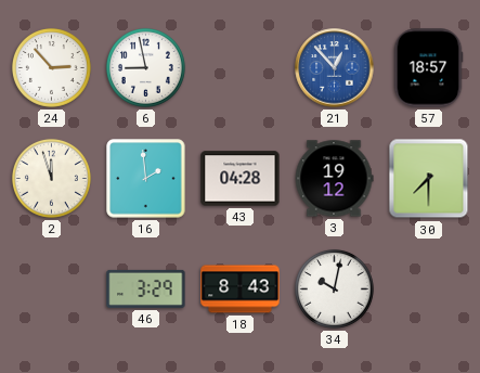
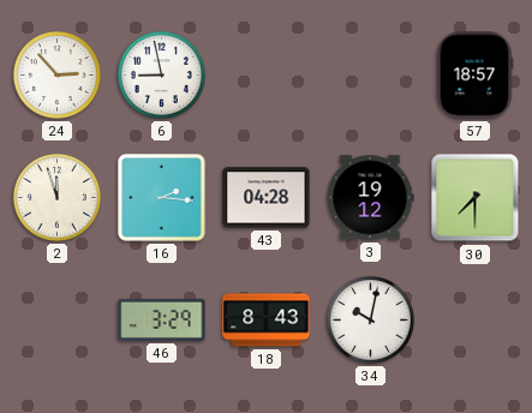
21: 12:53 -> none
16: 1:59 -> 2:16
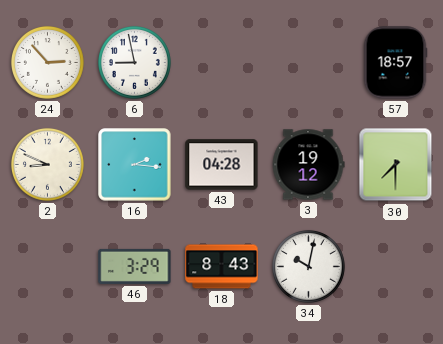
2: 11:57 -> 8:49
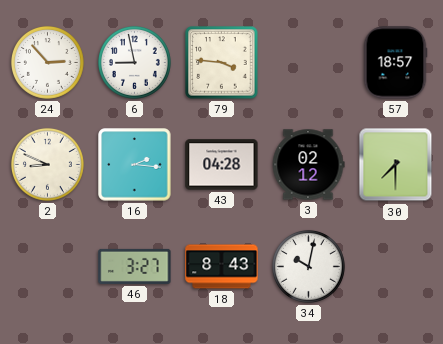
79: none -> 3:46
3: 19:12 -> 02:12
46: 3:29 -> 3:27
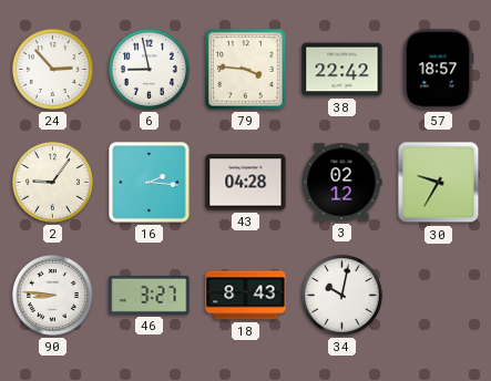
38: none -> 22:42
2: 8:49 -> 9:06
30: 7:30 -> 9:35
90: none -> 8:46
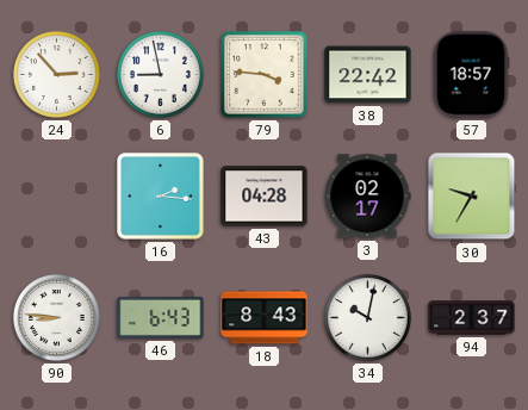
2: 9:06 -> none
3: 02:12 -> 02:17
46: 3:27 -> 6:43
94: none -> 2:37
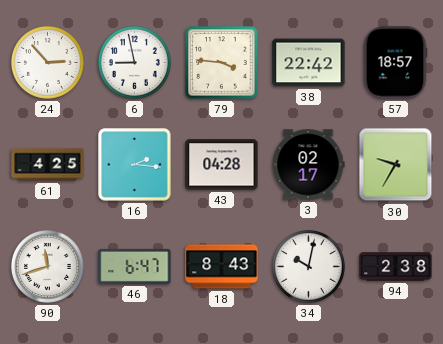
61: none -> 4:25
90: 8:46 -> 11:42
46: 6:43 -> 6:47
94: 2:37 -> 2:38
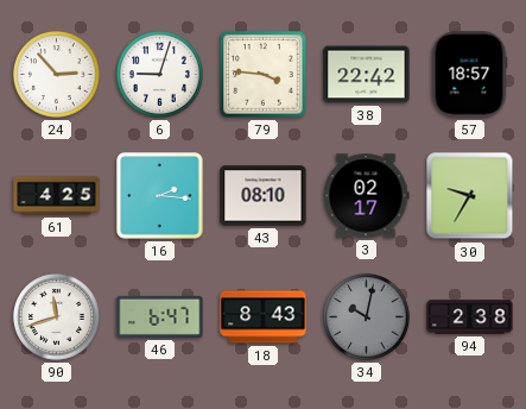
6: 8:58 -> 9:03
43: 04:28 -> 08:10
34 dial: white -> grey
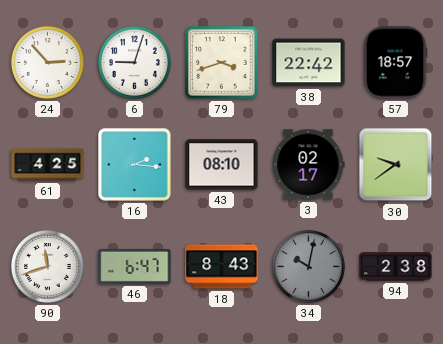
79: 3:46 -> 3:42
30: 9:35 -> 9:39
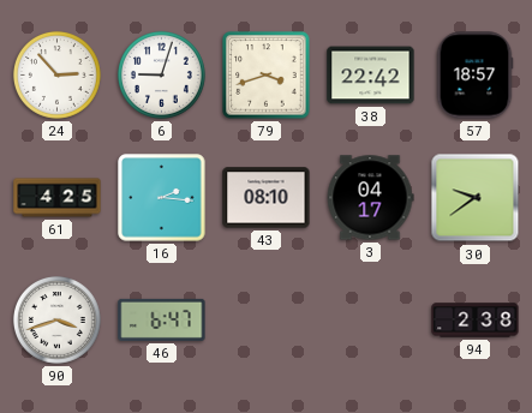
3: 02:17 -> 04:17
90: 11:42 -> 3:42
18: 8:43 -> none
34: 10:02 -> none
